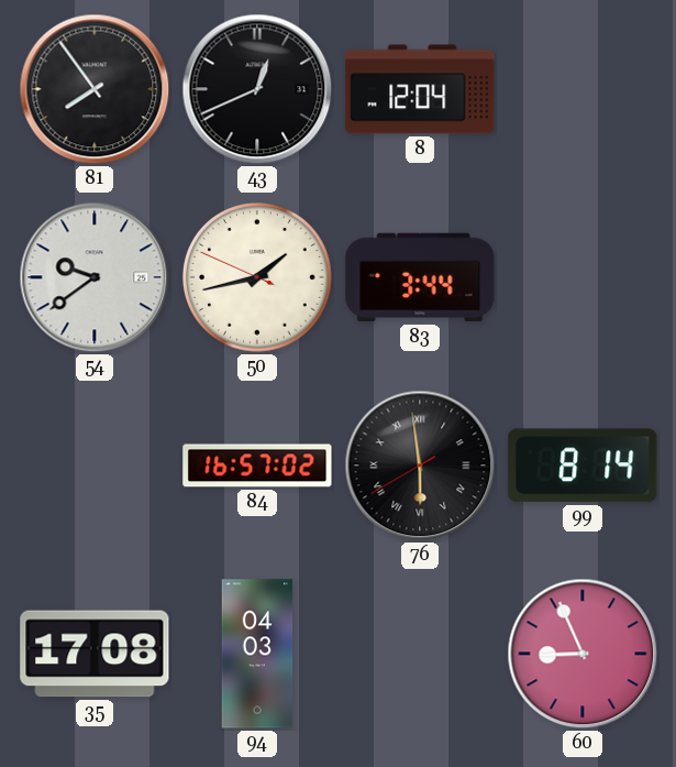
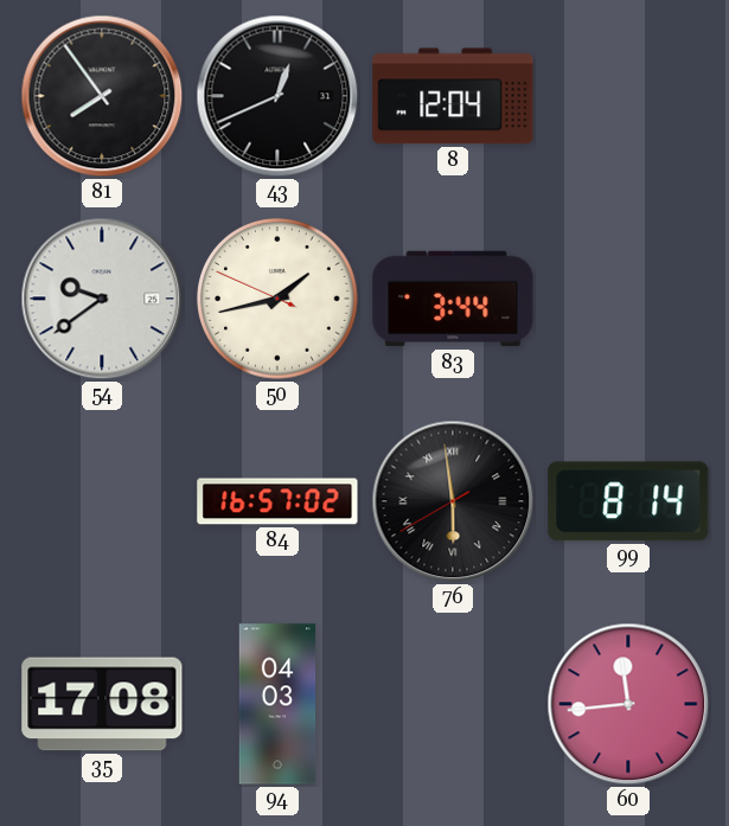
60: 8:56 -> 11:44
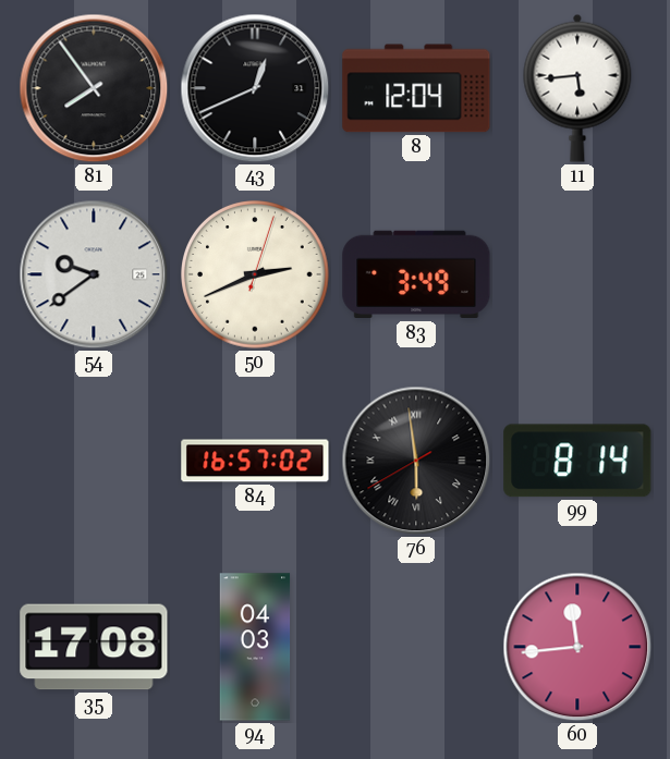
11: none -> 5:44
50: 1:42 -> 2:41
83: 3:44 -> 3:49
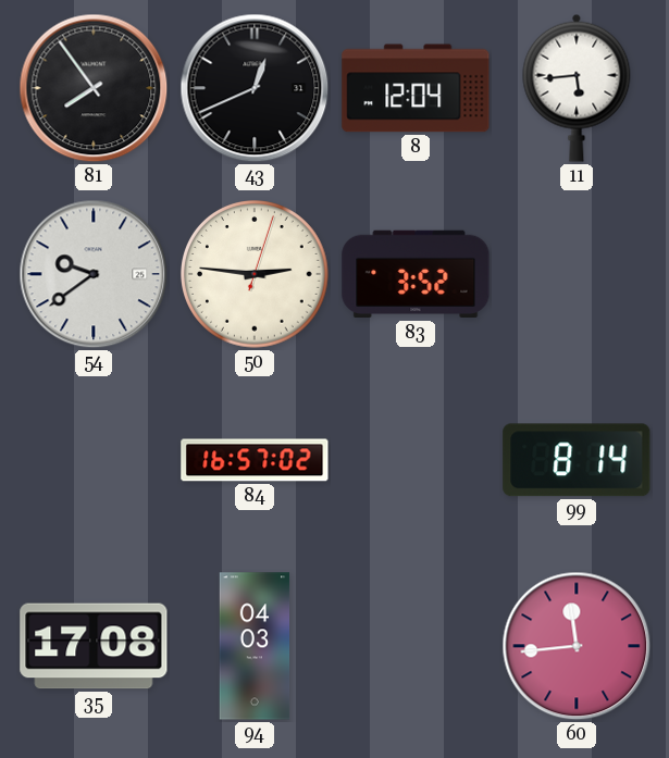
50: 2:41 -> 2:46
83: 3:49 -> 3:52
76: 5:58 -> none
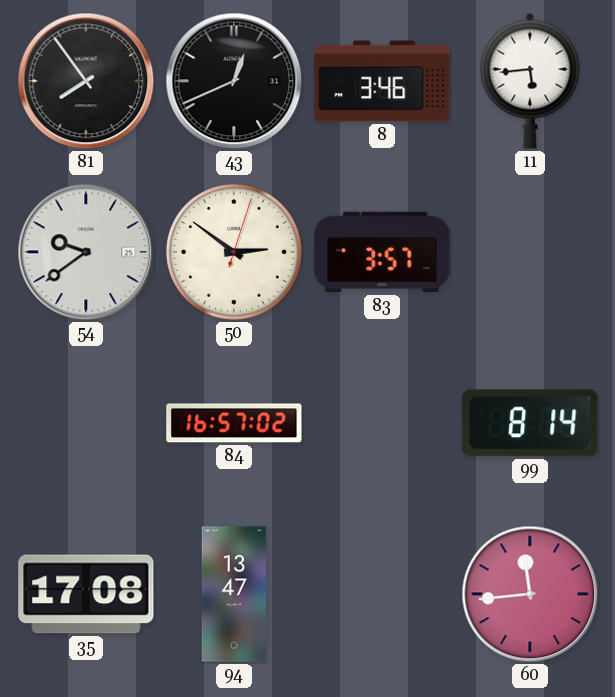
8: 12:04 -> 3:46
50: 2:46 -> 2:51
83: 3:52 -> 3:57
94: 04:03 -> 13:47
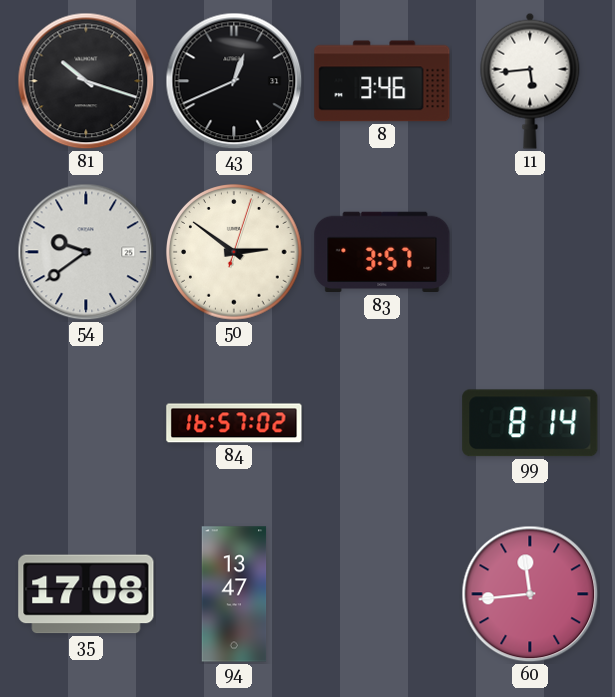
81: 7:54 -> 10:18
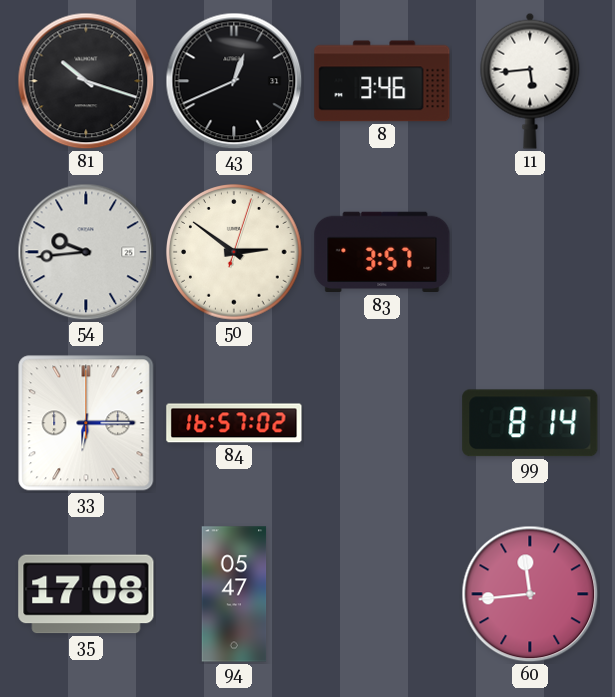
54: 9:39 -> 9:44
33: none -> 6:15
94: 13:47 -> 05:47
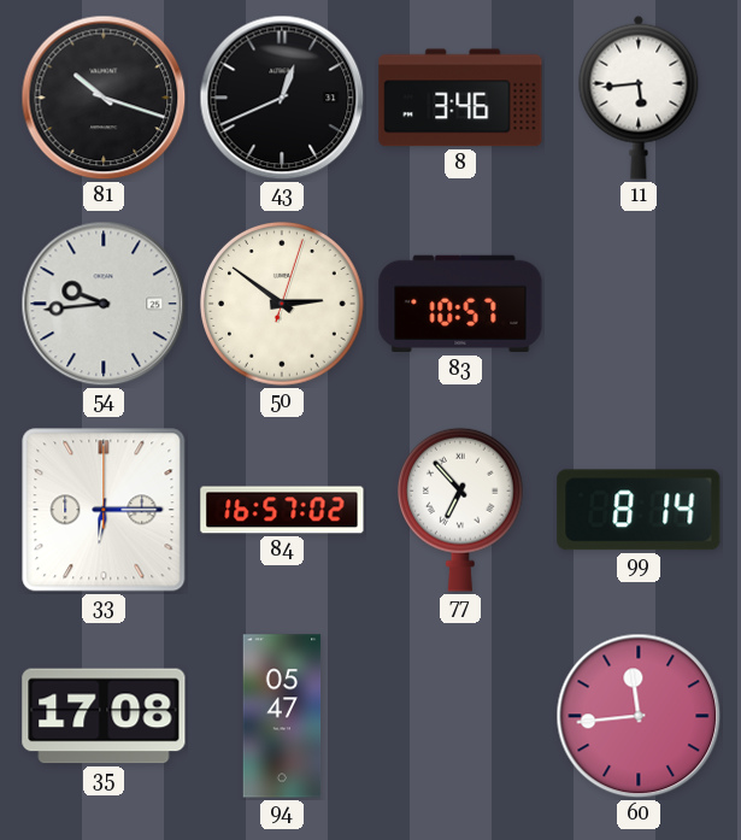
83: 3:57 -> 10:57
77: none -> 6:53
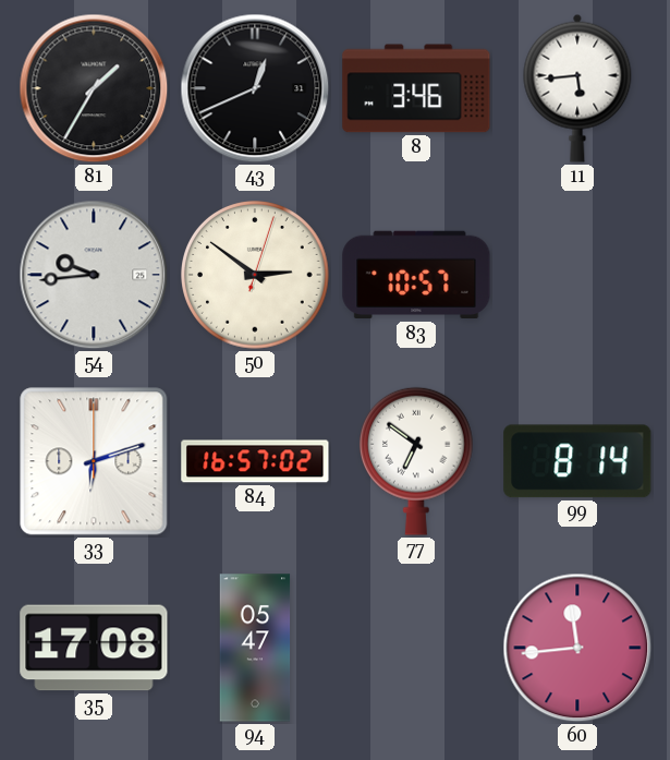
81: 10:18 -> 1:35
33: 6:15 -> 6:12
77: 6:53 -> 6:51
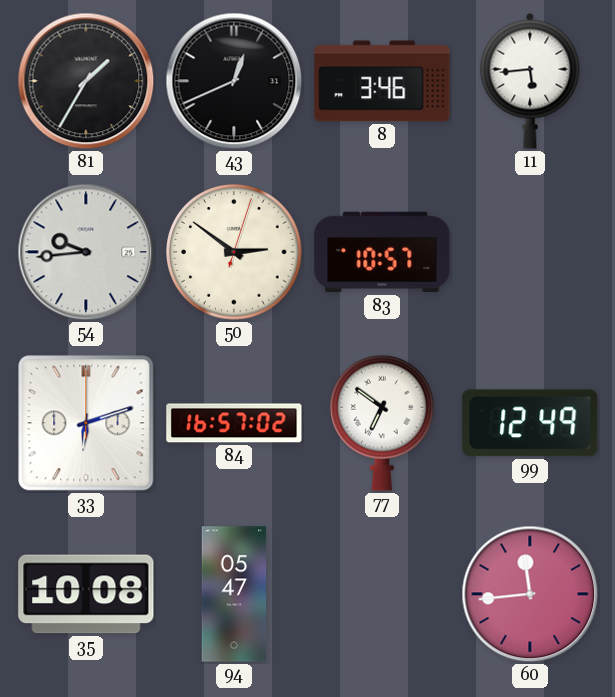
99: 8:14 -> 12:49
35: 17:08 -> 10:08
